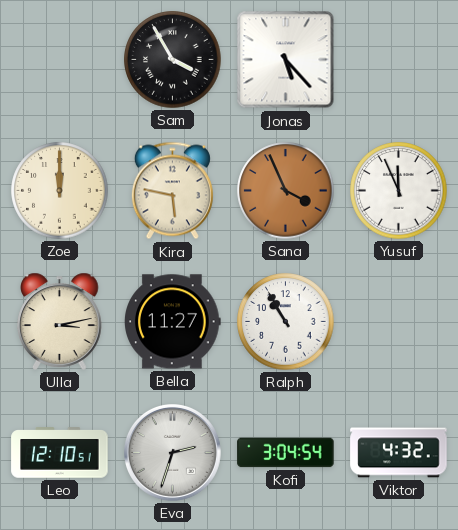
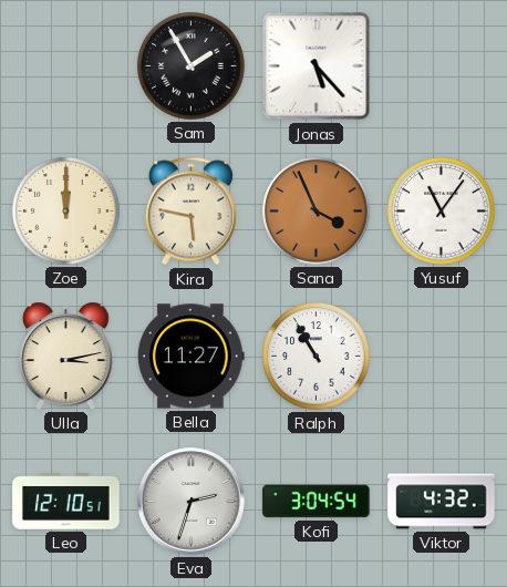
Sam: 3:55 -> 1:55
Yusuf: 11:56 -> 11:06
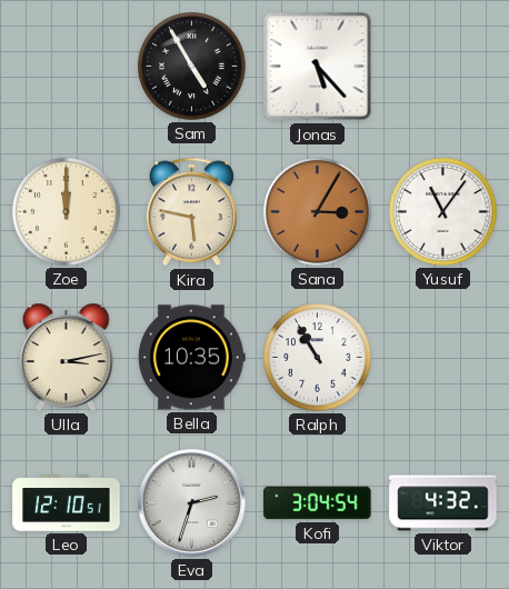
Sam: 1:55 -> 4:55
Sana: 3:56 -> 3:05
Bella: 11:27 -> 10:35
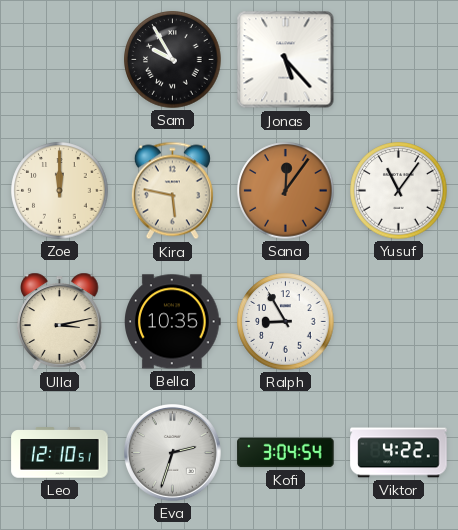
Sam: 4:55 -> 9:55
Sana: 3:05 -> 12:06
Ralph: 10:55 -> 8:55
Viktor: 4:32 -> 4:22
